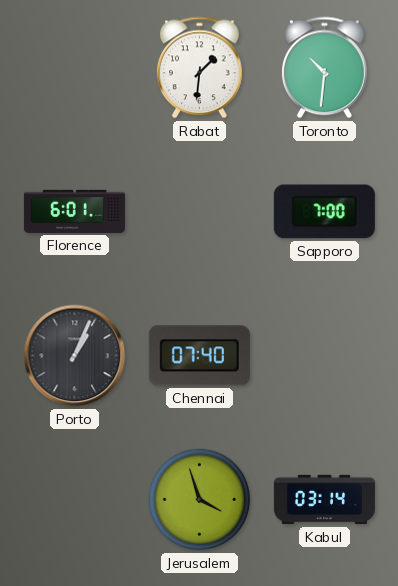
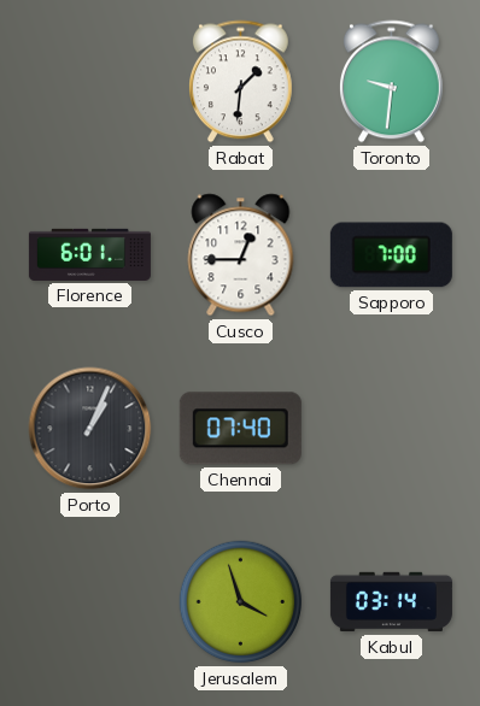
Toronto: 10:31 -> 9:31
Cusco: none -> 12:45
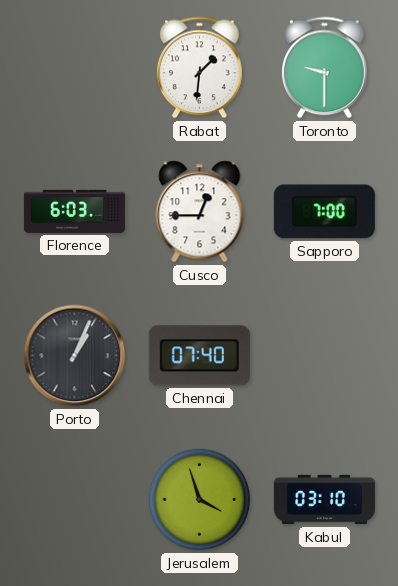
Toronto: 9:31 -> 9:30
Florence: 6:01 -> 6:03
Kabul: 03:14 -> 03:10
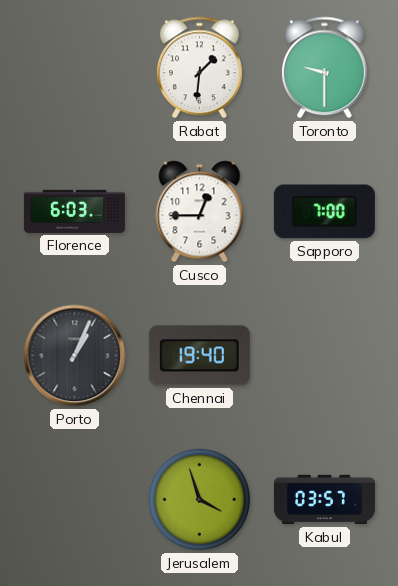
Chennai: 07:40 -> 19:40
Kabul: 03:10 -> 03:57
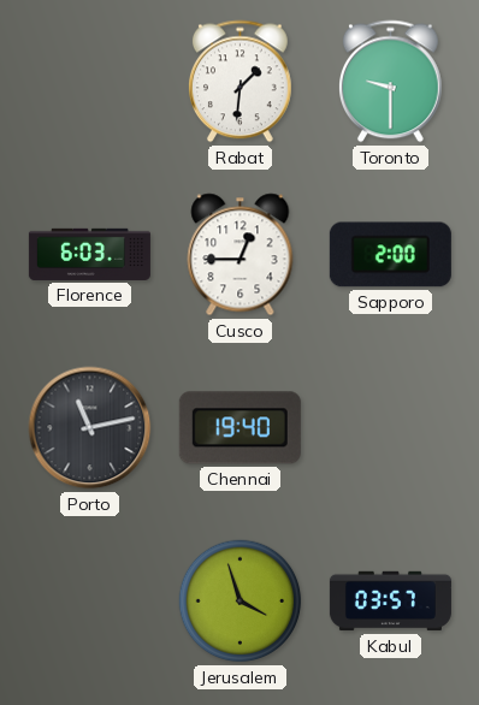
Sapporo: 7:00 -> 2:00
Porto: 1:04 -> 11:13
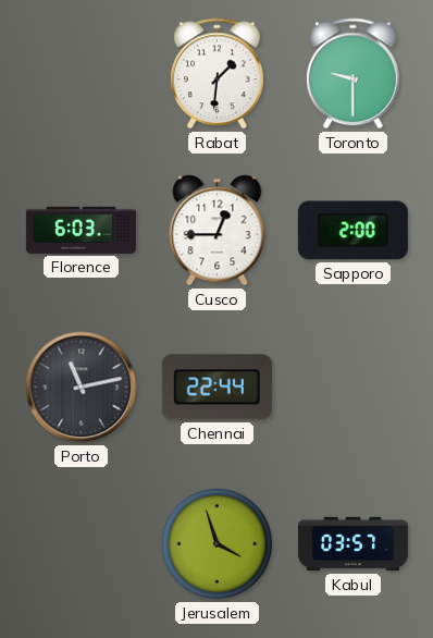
Chennai: 19:40 -> 22:44
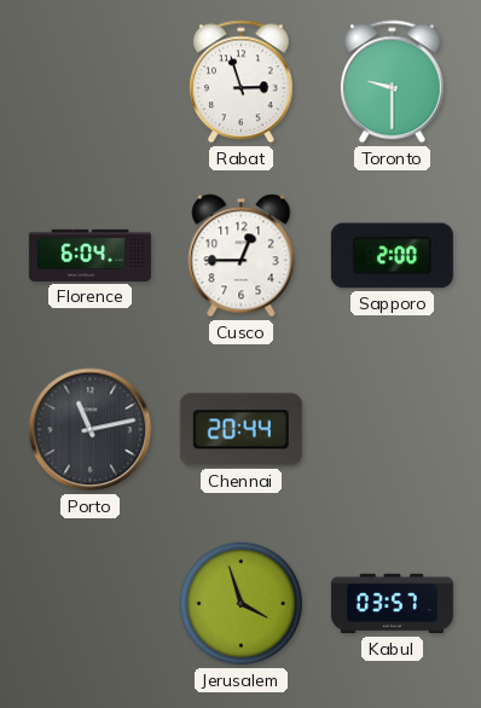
Rabat: 1:31 -> 2:57
Florence: 6:03 -> 6:04
Chennai: 22:44 -> 20:44
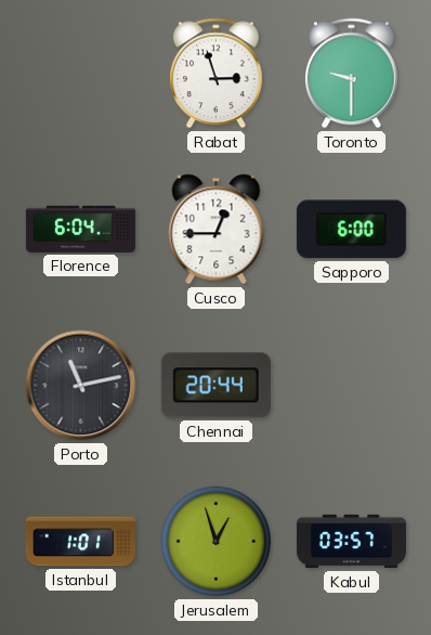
Sapporo: 2:00 -> 6:00
Istanbul: none -> 1:01
Jerusalem: 3:57 -> 12:57
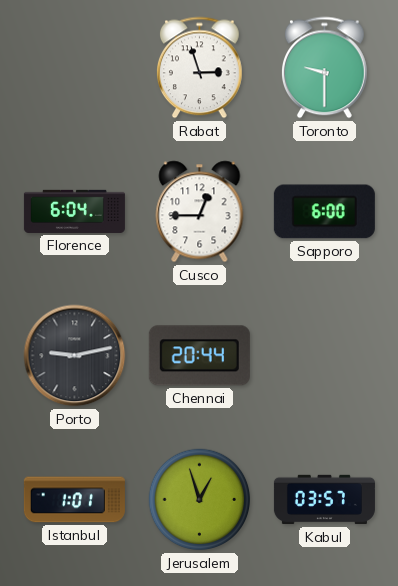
Porto: 11:13 -> 9:13
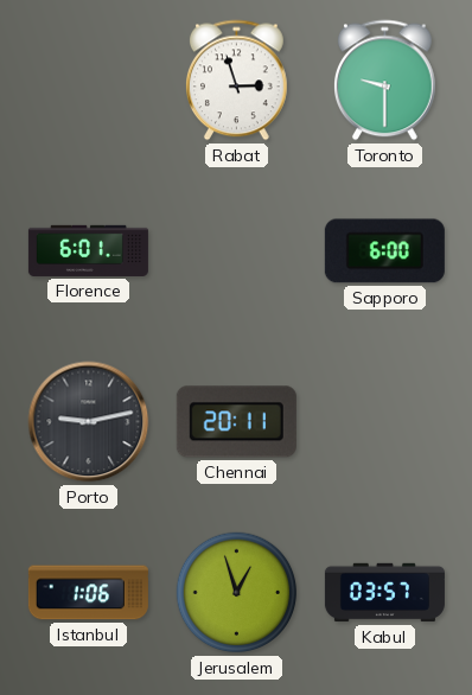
Florence: 6:04 -> 6:01
Cusco: 12:45 -> none
Chennai: 20:44 -> 20:11
Istanbul: 1:01 -> 1:06
